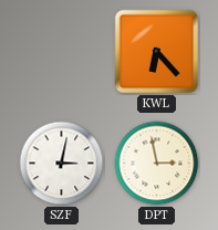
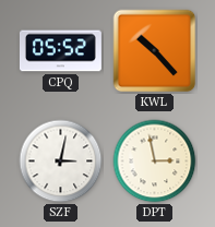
CPQ: none -> 05:52
KWL: 6:23 -> 10:23
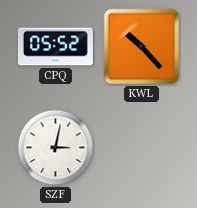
DPT: 2:58 -> none
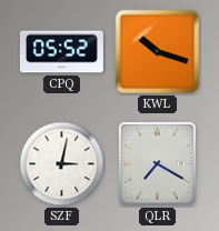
KWL: 10:23 -> 10:18
QLR: none -> 7:20
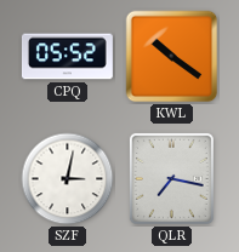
KWL: 10:18 -> 10:21
QLR: 7:20 -> 7:17
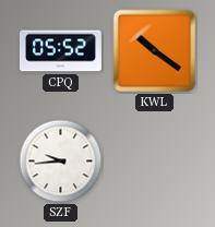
SZF: 3:02 -> 9:44
QLR: 7:17 -> none
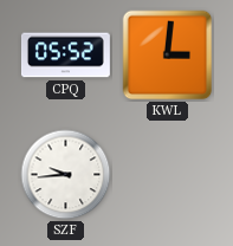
KWL: 10:21 -> 3:01
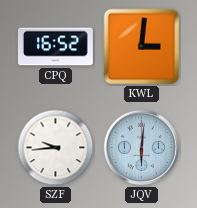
CPQ: 05:52 -> 16:52
JQV: none -> 6:01
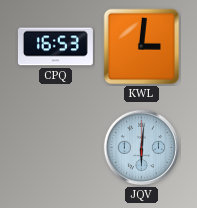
CPQ: 16:52 -> 16:53
SZF: 9:44 -> none
